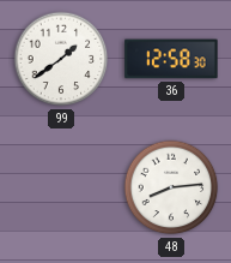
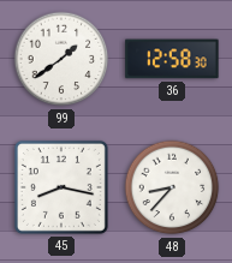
45: none -> 8:17
48: 8:14 -> 8:37
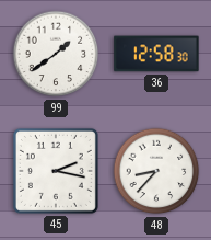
45: 8:17 -> 2:17
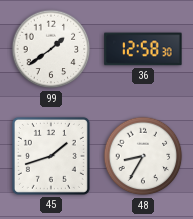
45: 2:17 -> 1:42
48: 8:37 -> 8:35
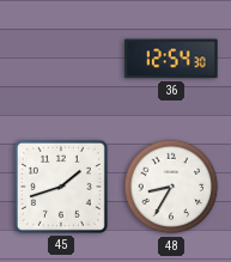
99: 1:39 -> none
36: 12:58 -> 12:54
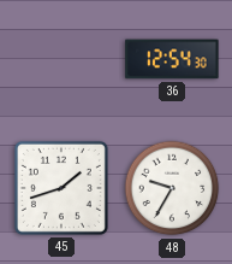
48: 8:35 -> 9:35
